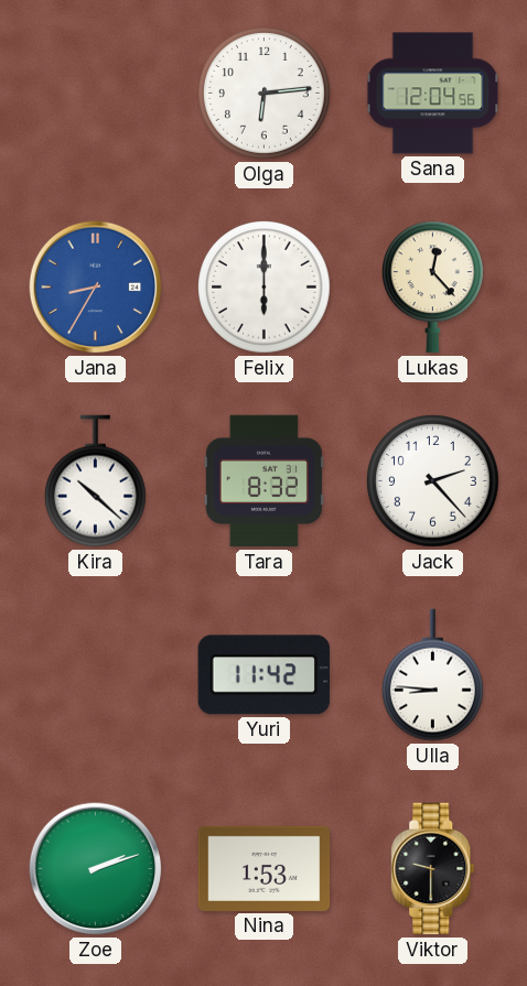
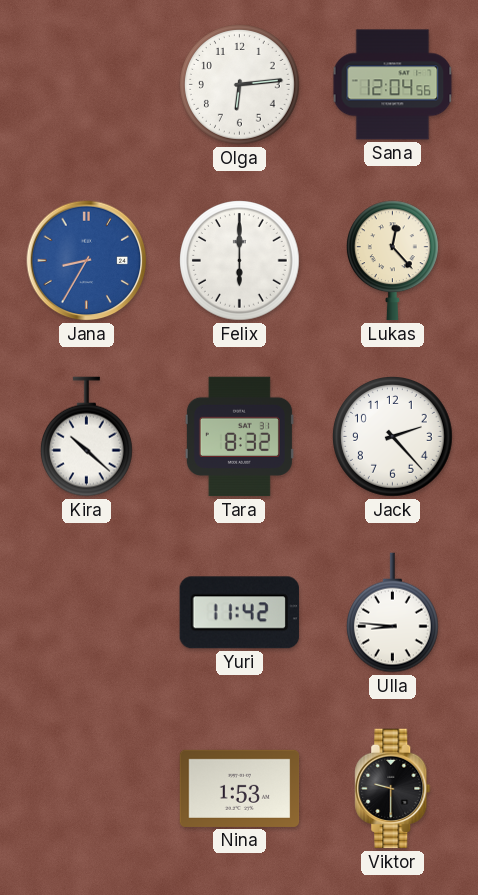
Zoe: 2:12 -> none
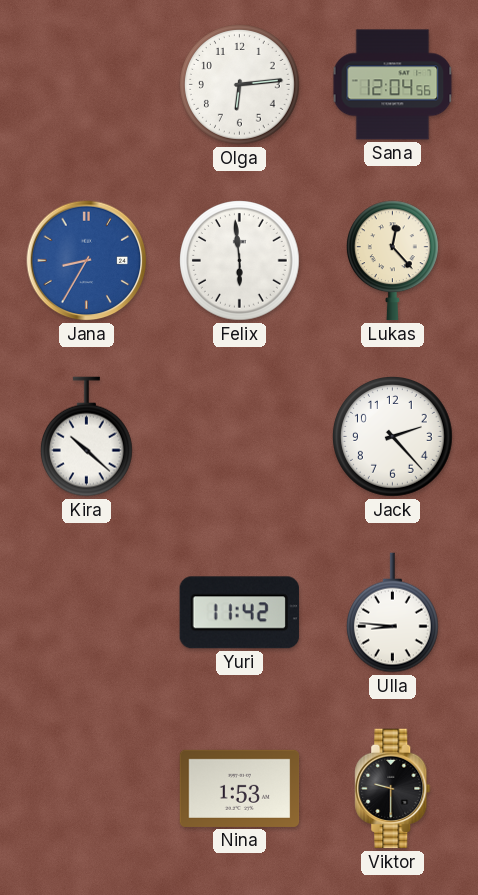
Felix: 6:00 -> 5:59
Tara: 8:32 -> none
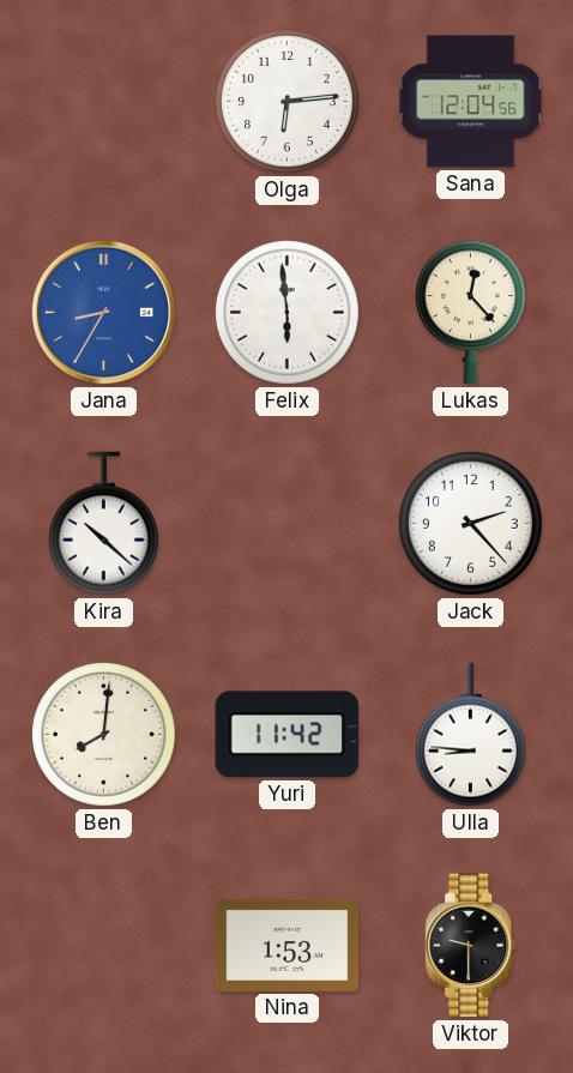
Ben: none -> 8:01
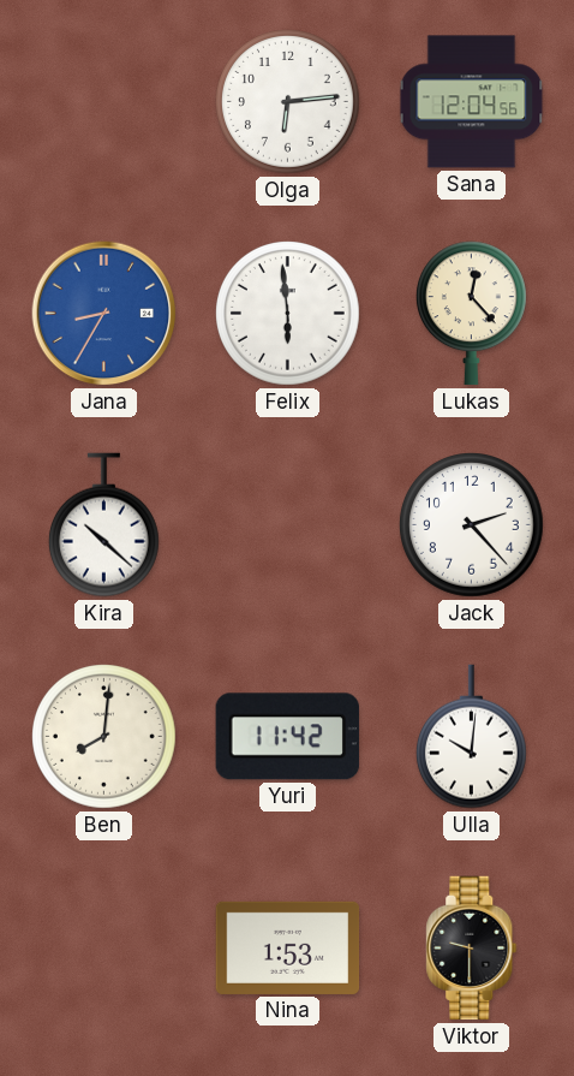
Ulla: 8:46 -> 10:01
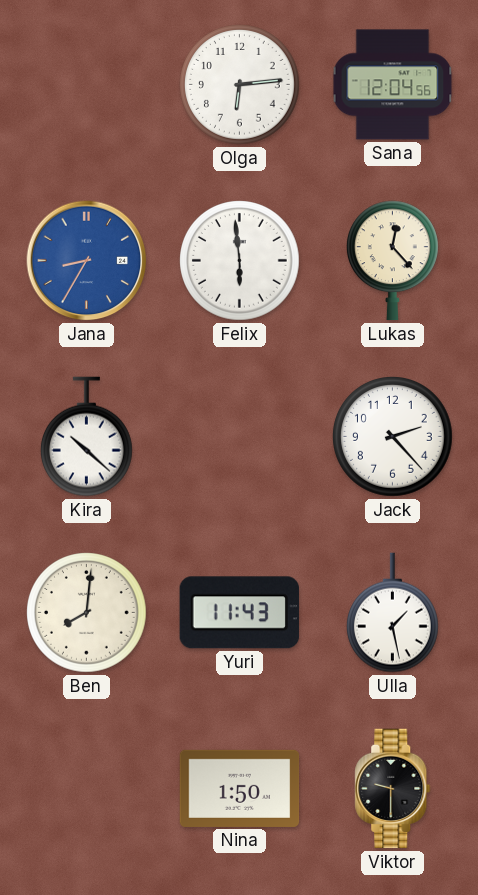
Yuri: 11:42 -> 11:43
Ulla: 10:01 -> 1:28
Nina: 1:53 -> 1:50
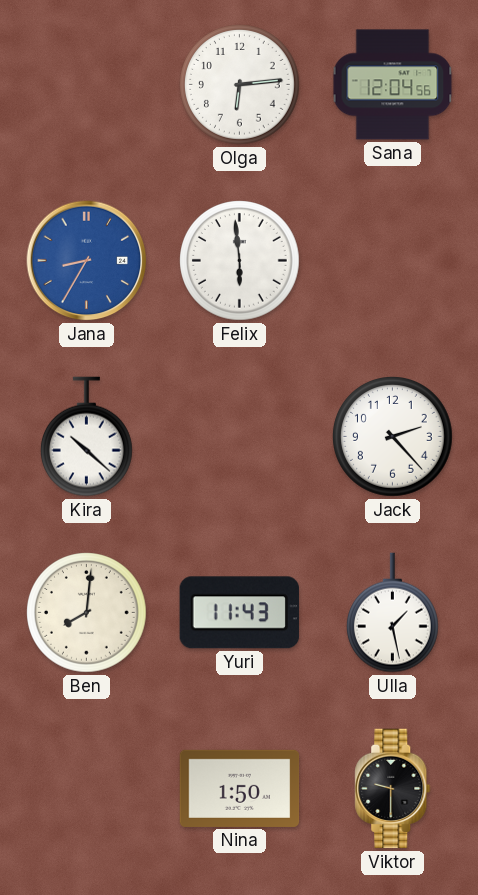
Lukas: 12:23 -> none
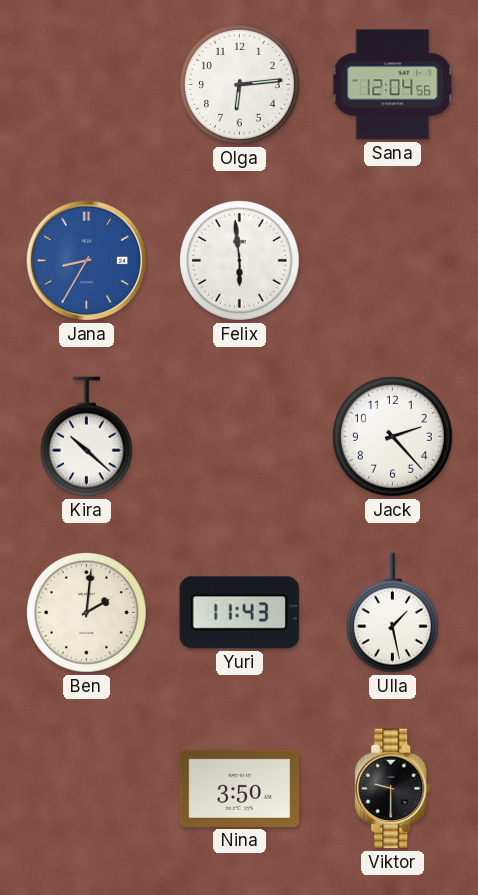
Ben: 8:01 -> 2:01
Nina: 1:50 -> 3:50
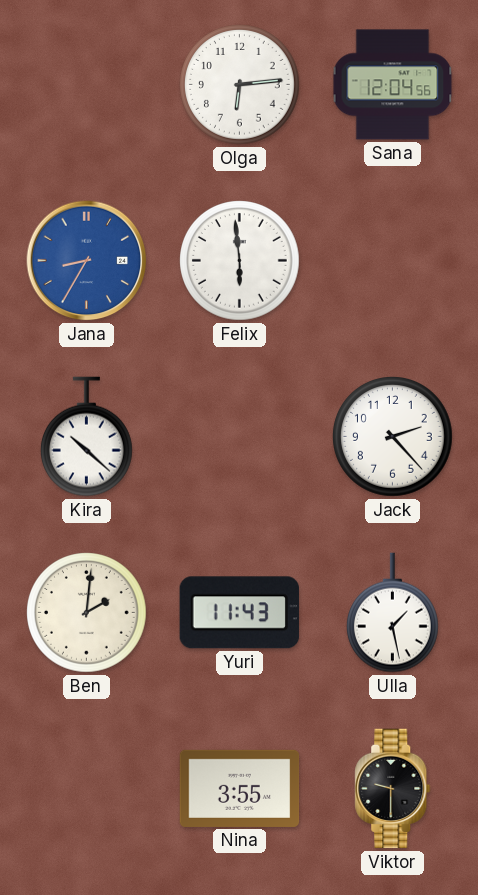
Nina: 3:50 -> 3:55
